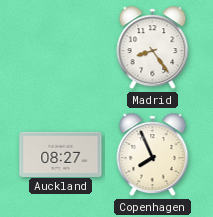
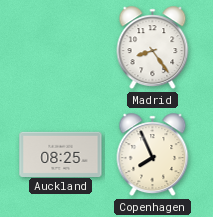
Auckland: 08:27 -> 08:25
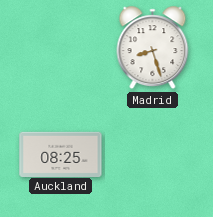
Madrid: 8:24 -> 8:27
Copenhagen: 7:56 -> none
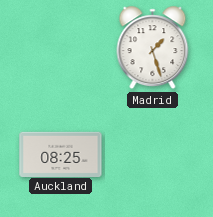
Madrid: 8:27 -> 1:27
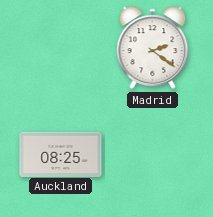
Madrid: 1:27 -> 2:21
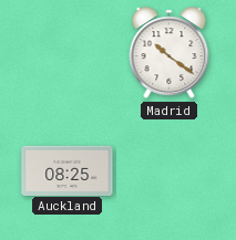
Madrid: 2:21 -> 10:21
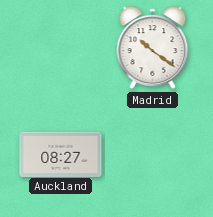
Auckland: 08:25 -> 08:27
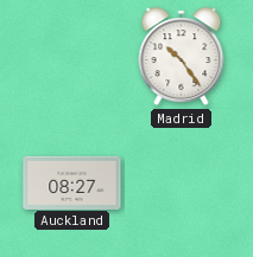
Madrid: 10:21 -> 10:24
